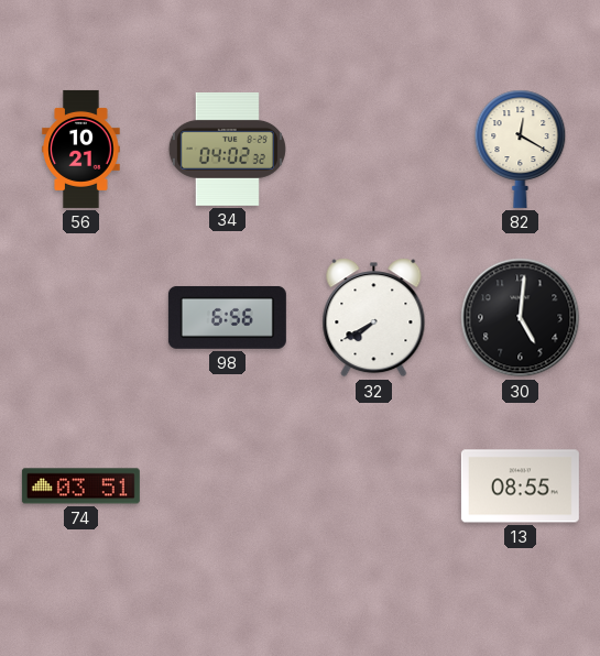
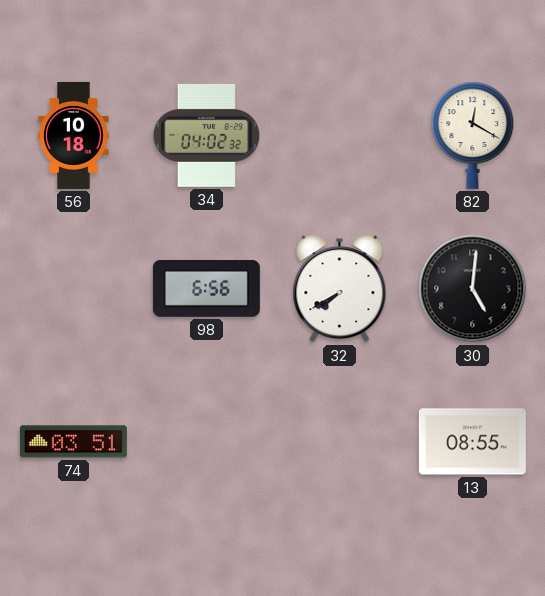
56: 10:21 -> 10:18
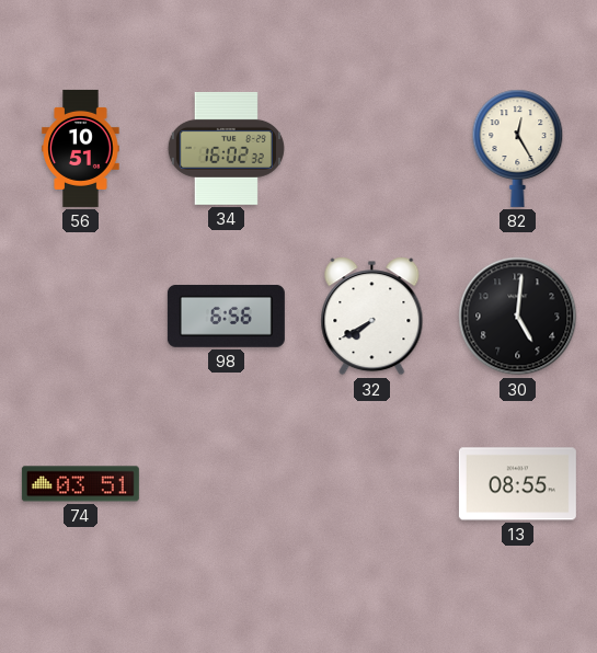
56: 10:18 -> 10:51
34: 04:02 -> 16:02
82: 12:20 -> 12:25
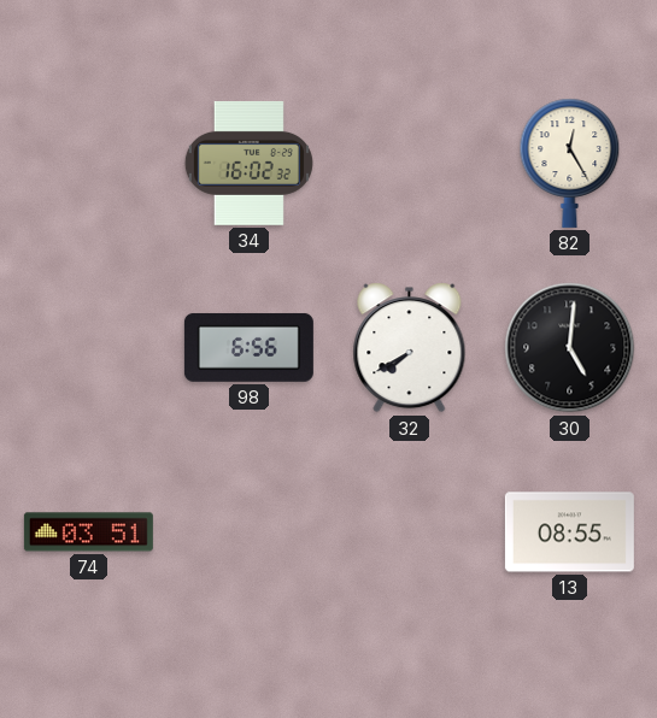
56: 10:51 -> none
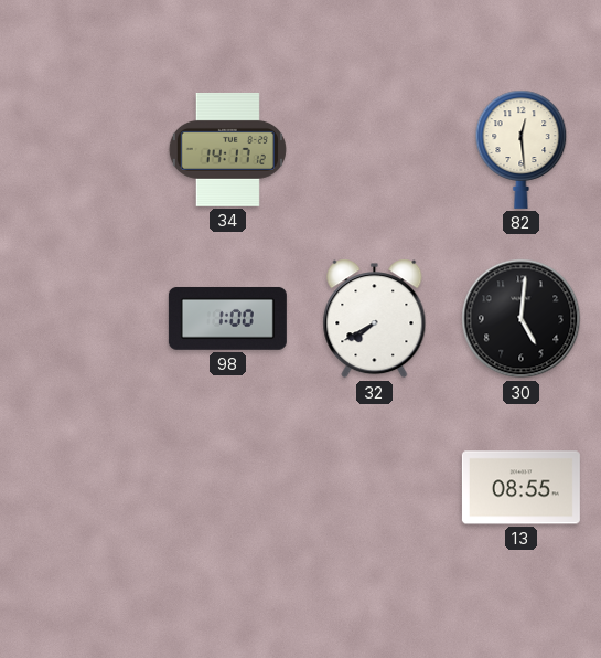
34: 16:02 -> 14:17
82: 12:25 -> 12:29
98: 6:56 -> 1:00
74: 03:51 -> none
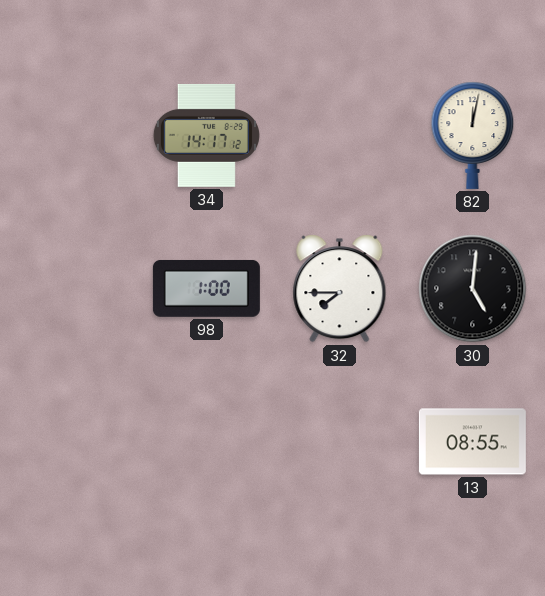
82: 12:29 -> 12:02
32: 7:40 -> 7:45
